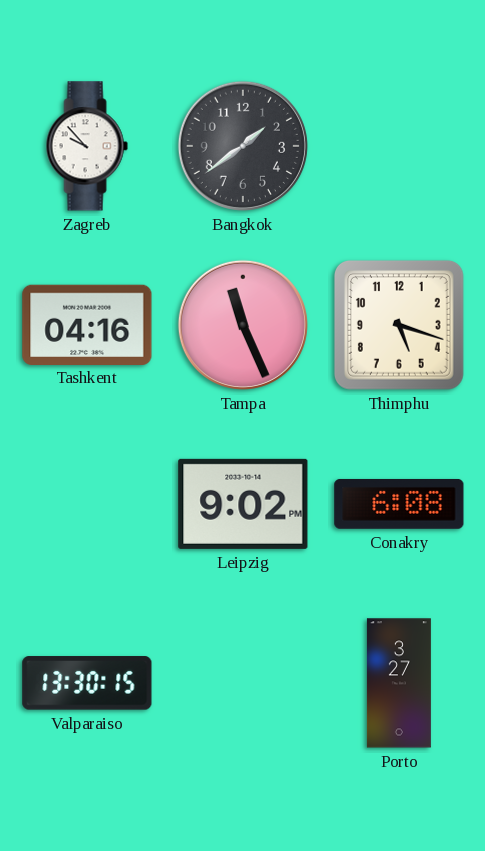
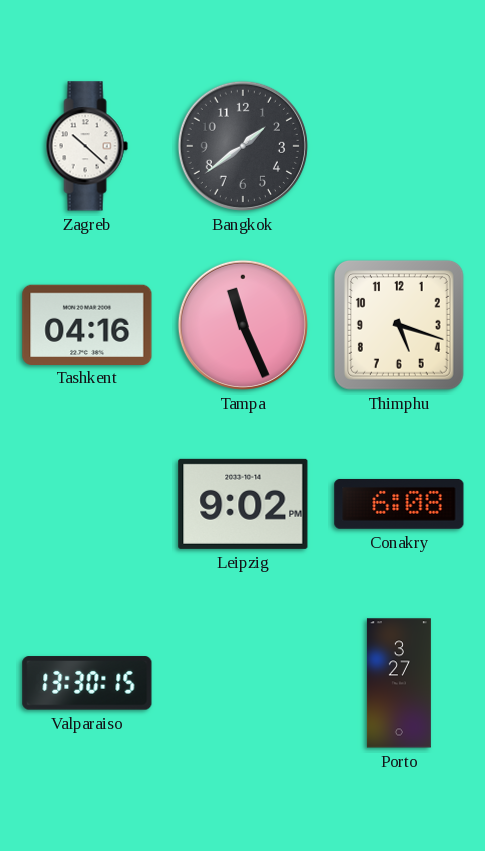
Zagreb: 9:53 -> 10:22
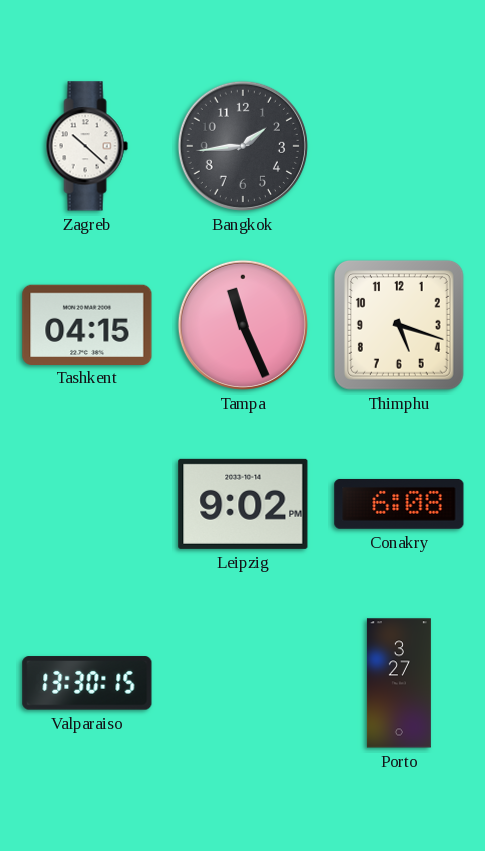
Bangkok: 1:39 -> 1:44
Tashkent: 04:16 -> 04:15
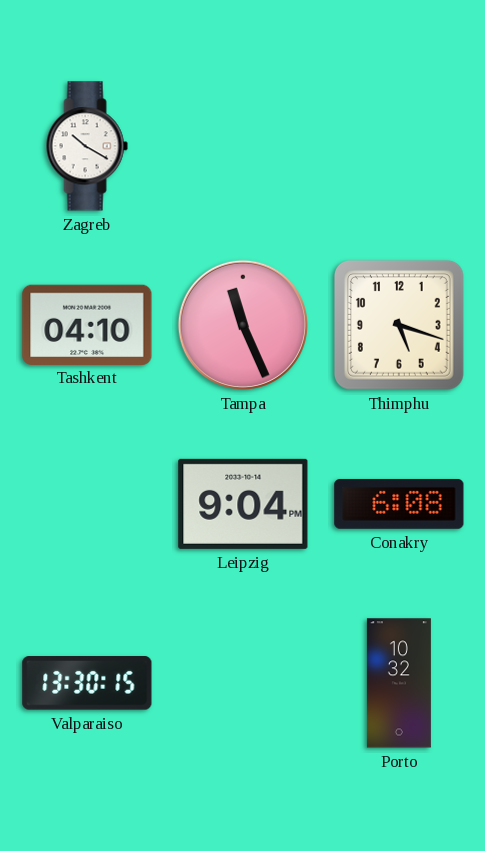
Zagreb: 10:22 -> 10:20
Bangkok: 1:44 -> none
Tashkent: 04:15 -> 04:10
Leipzig: 9:02 -> 9:04
Porto: 3:27 -> 10:32
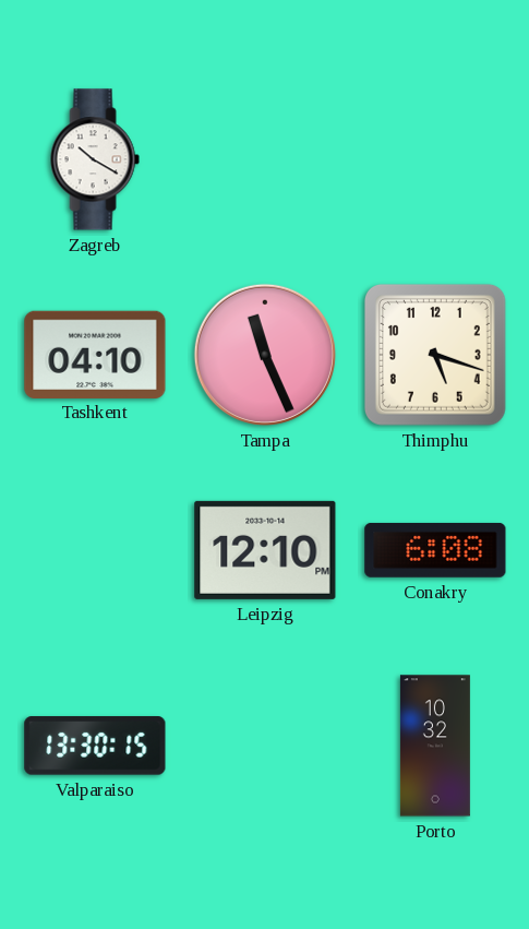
Leipzig: 9:04 -> 12:10
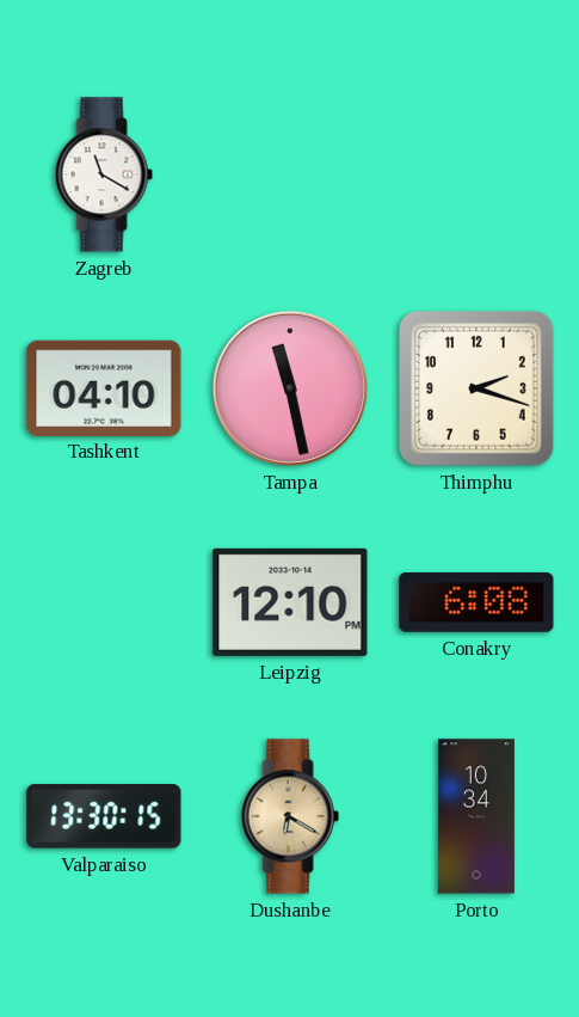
Zagreb: 10:20 -> 11:20
Tampa: 11:26 -> 11:28
Thimphu: 5:18 -> 2:18
Dushanbe: none -> 6:20
Porto: 10:32 -> 10:34
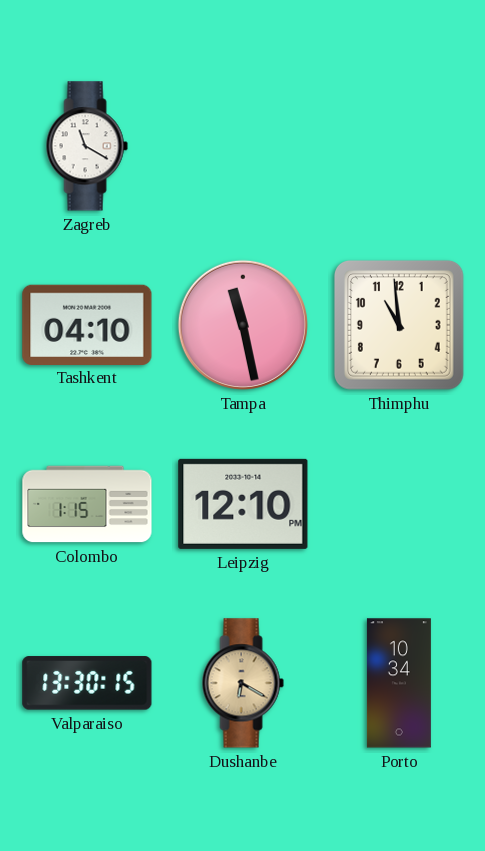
Thimphu: 2:18 -> 10:59
Colombo: none -> 1:15
Conakry: 6:08 -> none
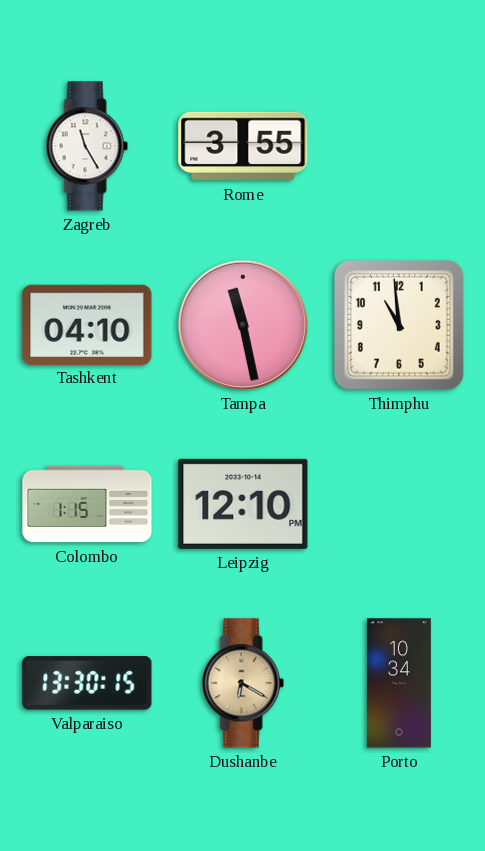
Zagreb: 11:20 -> 11:25
Rome: none -> 3:55
